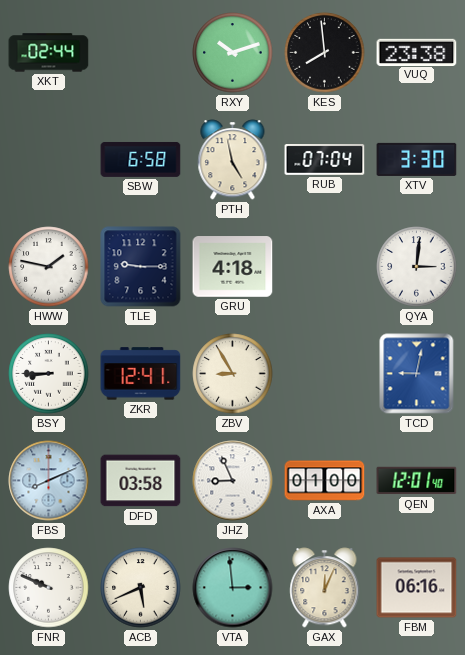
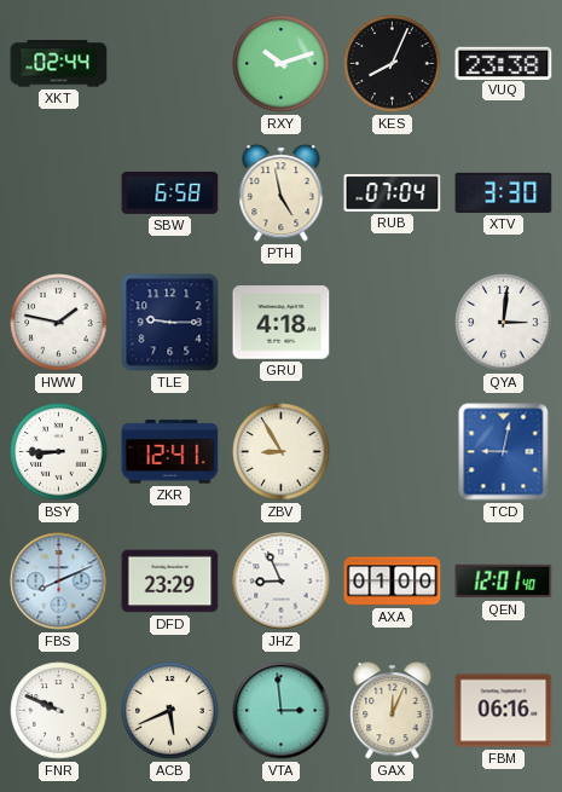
KES: 7:59 -> 8:04
DFD: 03:58 -> 23:29
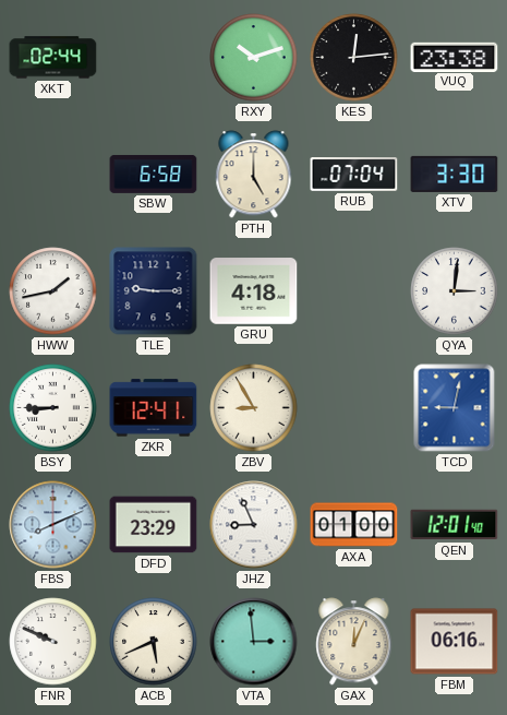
KES: 8:04 -> 12:14
PTH: 4:58 -> 5:00
HWW: 1:47 -> 1:43
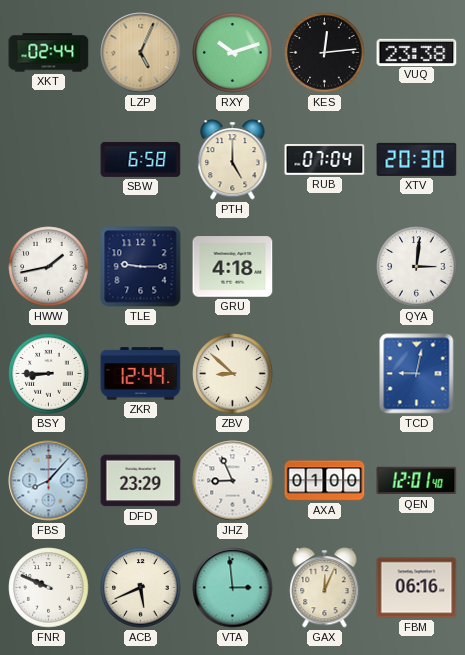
LZP: none -> 5:04
XTV: 3:30 -> 20:30
ZKR: 12:41 -> 12:44
ZBV: 8:55 -> 8:52
FBS: 8:11 -> 8:07
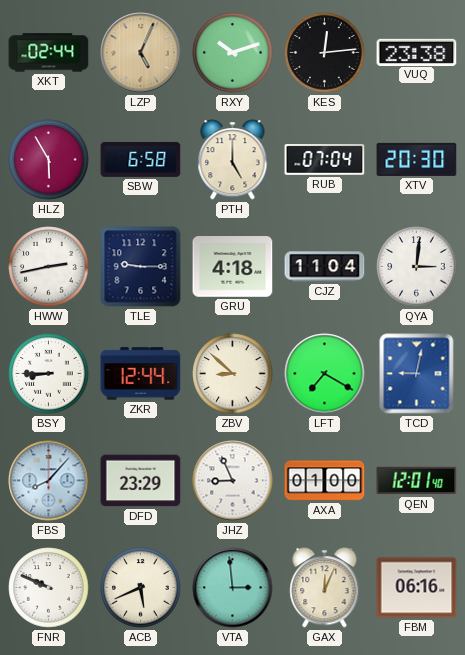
HLZ: none -> 5:55
HWW: 1:43 -> 2:43
CJZ: none -> 11:04
LFT: none -> 7:20
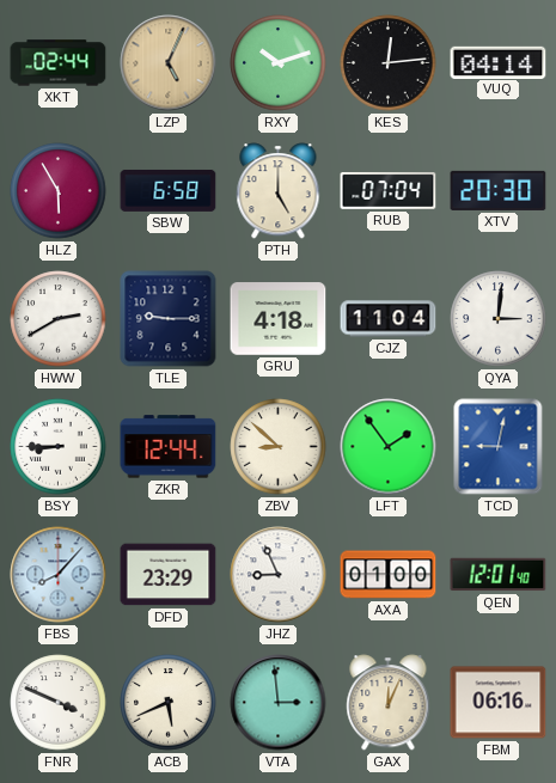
VUQ: 23:38 -> 04:14
HWW: 2:43 -> 2:40
LFT: 7:20 -> 1:54
FNR: 9:49 -> 3:49
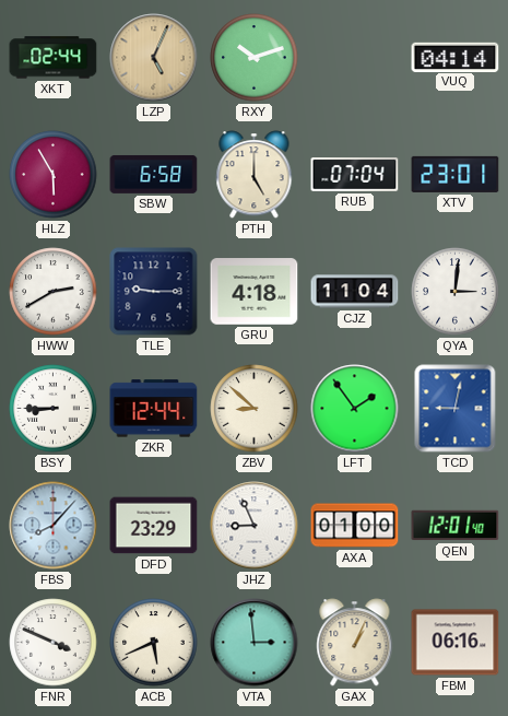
KES: 12:14 -> none
XTV: 20:30 -> 23:01
GAX: 12:04 -> 1:04
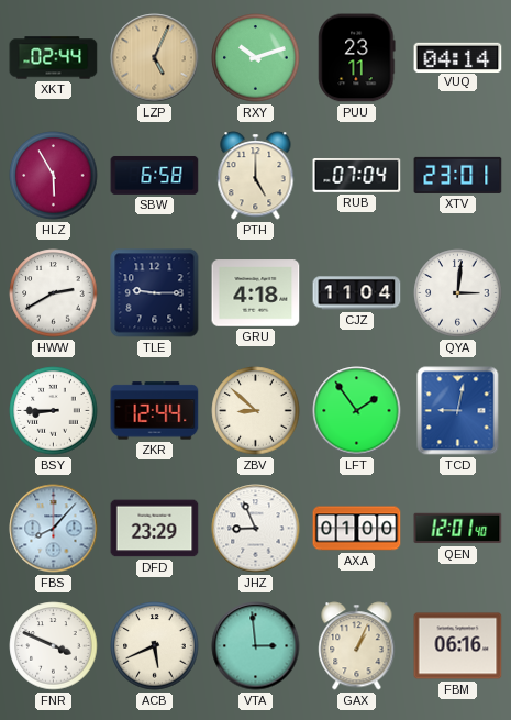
PUU: none -> 23:11
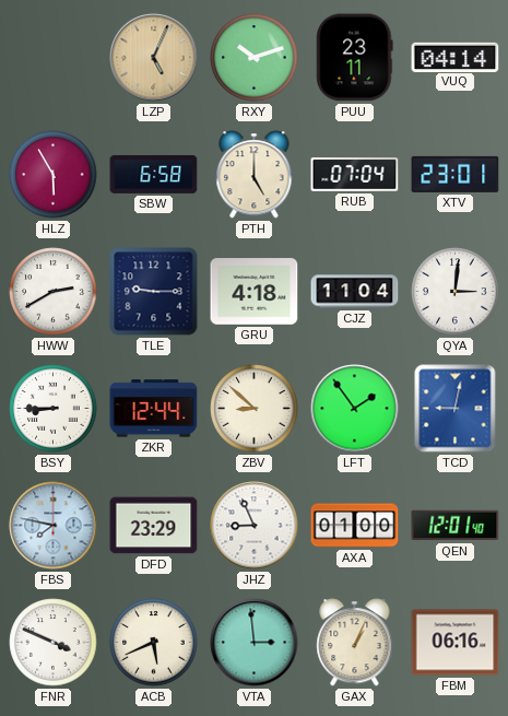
XKT: 02:44 -> none
FBS: 8:07 -> 7:47
